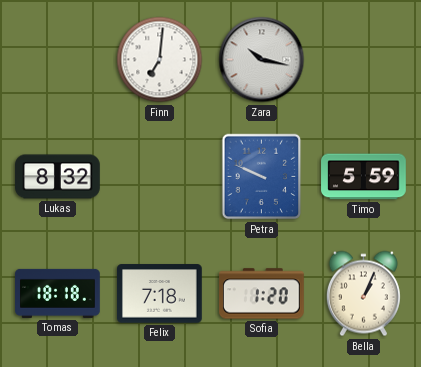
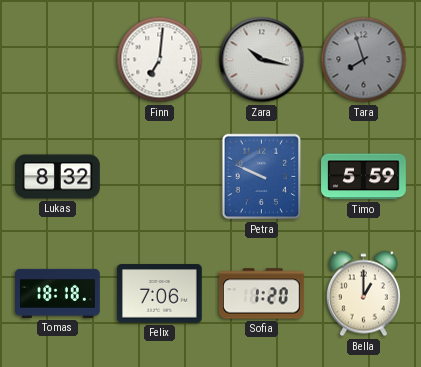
Tara: none -> 7:57
Felix: 7:18 -> 7:06
Bella: 1:04 -> 1:00
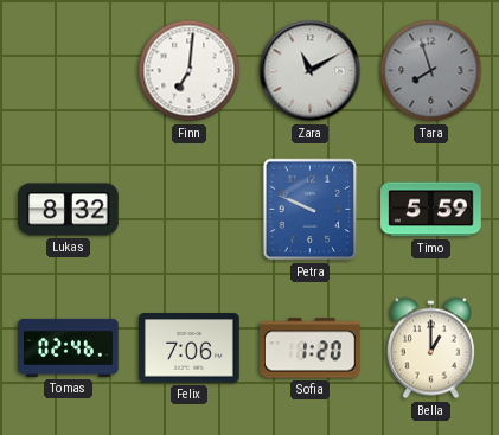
Zara: 10:17 -> 11:10
Tomas: 18:18 -> 02:46
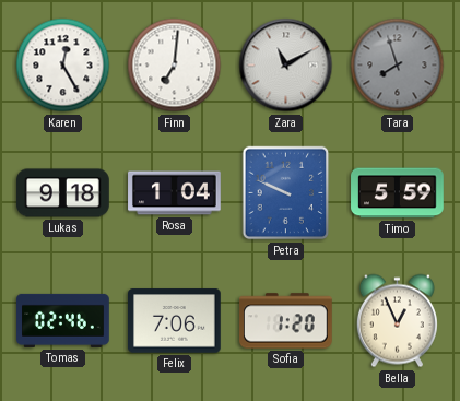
Karen: none -> 12:25
Lukas: 8:32 -> 9:18
Rosa: none -> 1:04
Bella: 1:00 -> 12:56
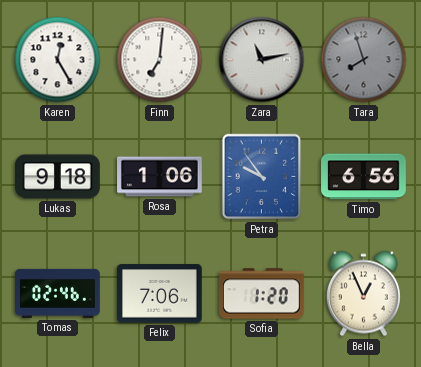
Zara: 11:10 -> 11:13
Rosa: 1:04 -> 1:06
Petra: 9:49 -> 9:54
Timo: 5:59 -> 6:56
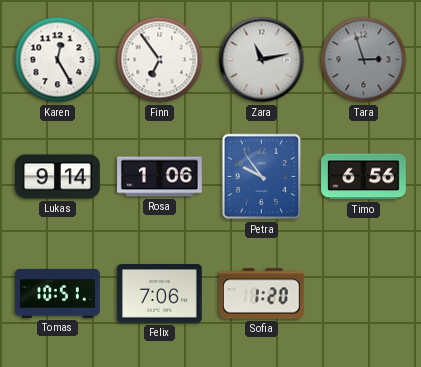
Finn: 7:01 -> 6:54
Tara: 7:57 -> 2:57
Lukas: 9:18 -> 9:14
Tomas: 02:46 -> 10:51
Bella: 12:56 -> none
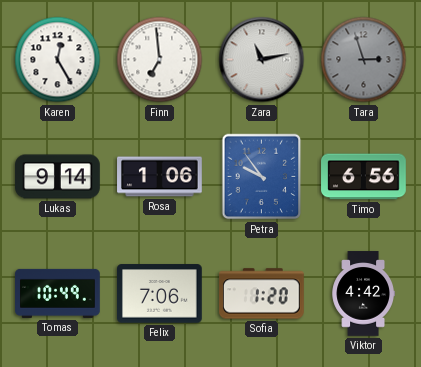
Finn: 6:54 -> 6:59
Tomas: 10:51 -> 10:49
Viktor: none -> 4:42
